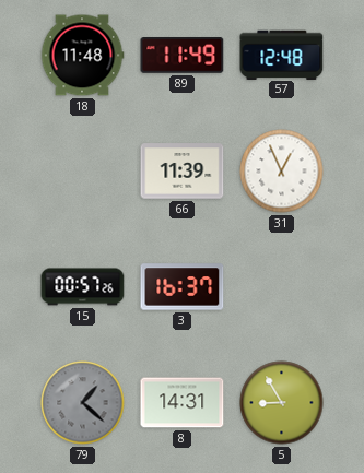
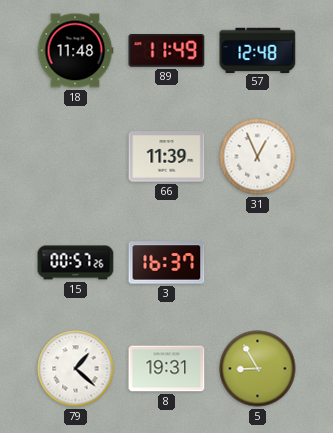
79 dial: grey -> white
8: 14:31 -> 19:31
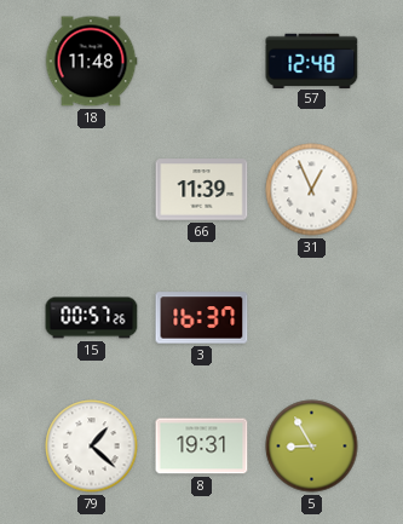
89: 11:49 -> none
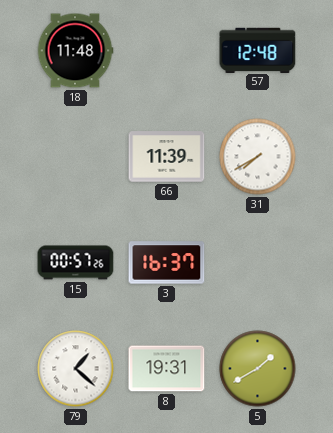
31: 12:56 -> 7:40
5: 8:55 -> 1:40
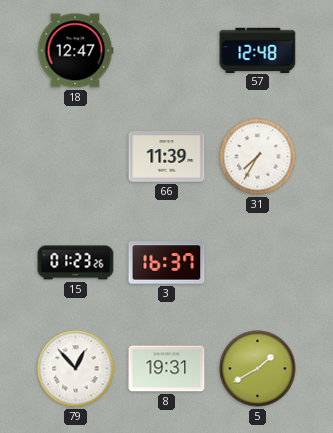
18: 11:48 -> 12:47
31: 7:40 -> 7:35
15: 00:57 -> 01:23
79: 1:22 -> 12:53
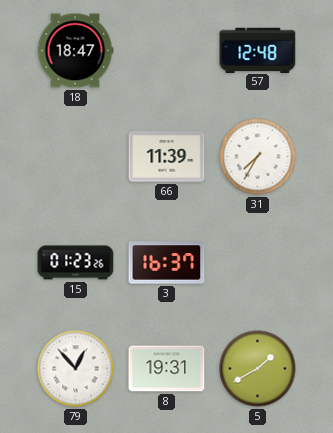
18: 12:47 -> 18:47
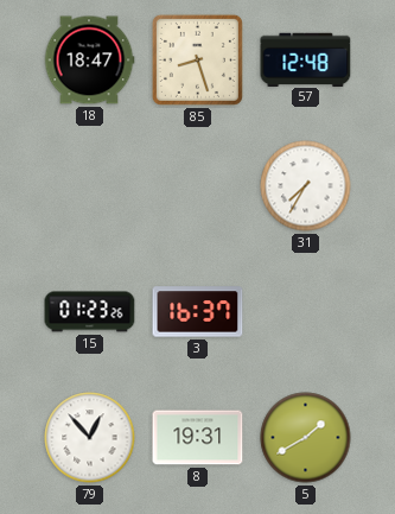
85: none -> 8:27
66: 11:39 -> none
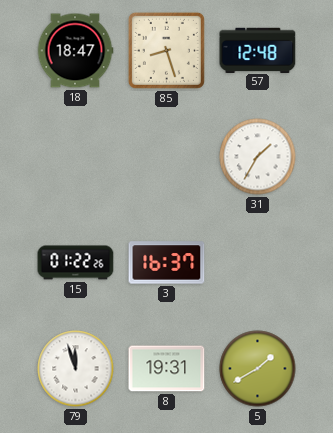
31: 7:35 -> 1:35
15: 01:23 -> 01:22
79: 12:53 -> 11:57
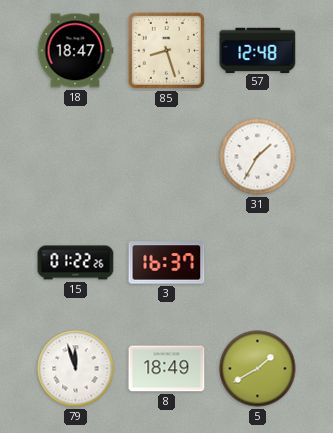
8: 19:31 -> 18:49
